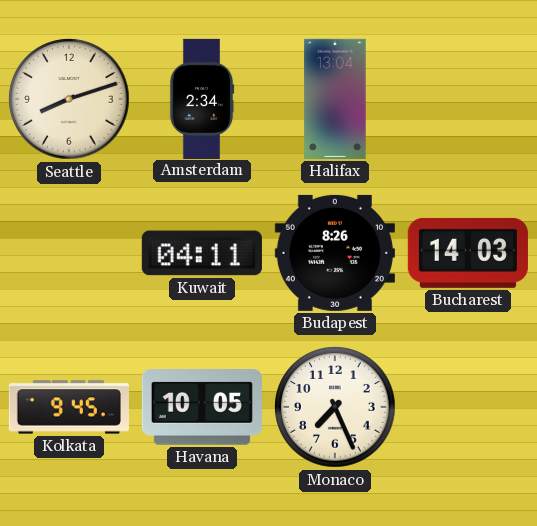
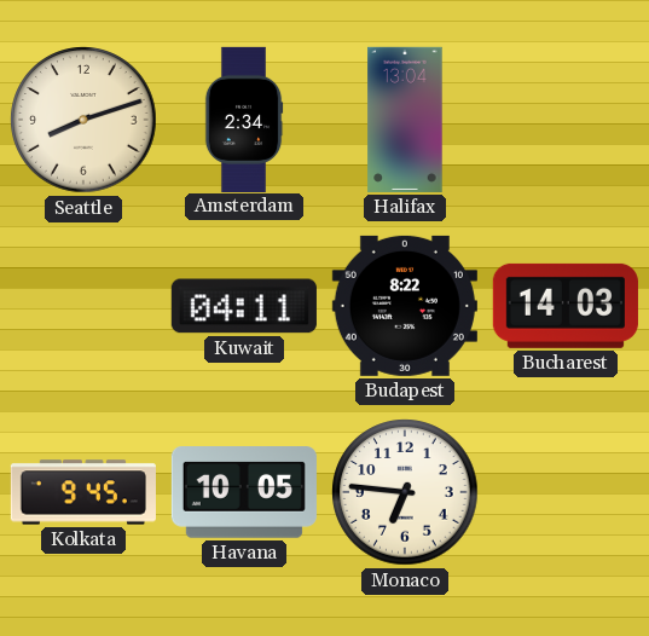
Budapest: 8:26 -> 8:22
Monaco: 7:26 -> 6:46
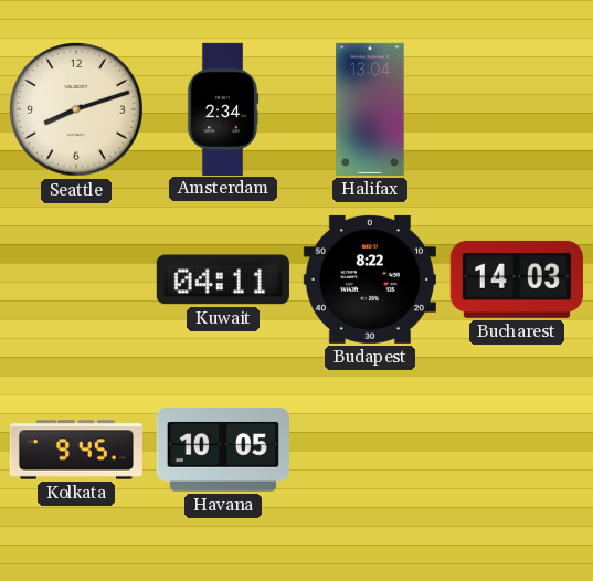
Monaco: 6:46 -> none
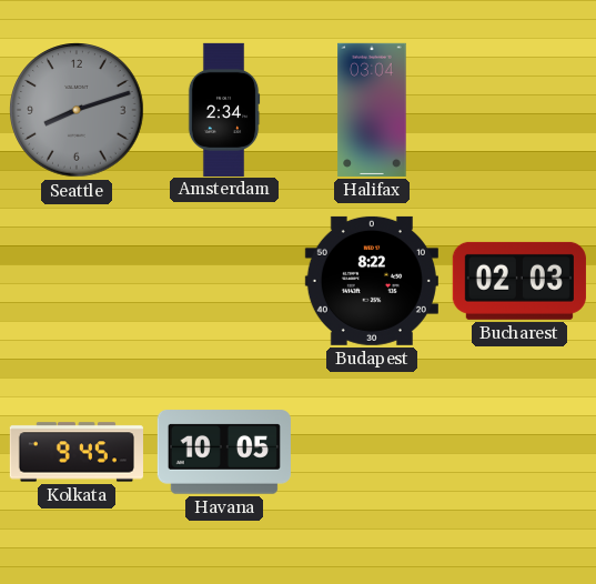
Seattle dial: cream -> grey
Halifax: 13:04 -> 03:04
Kuwait: 04:11 -> none
Bucharest: 14:03 -> 02:03
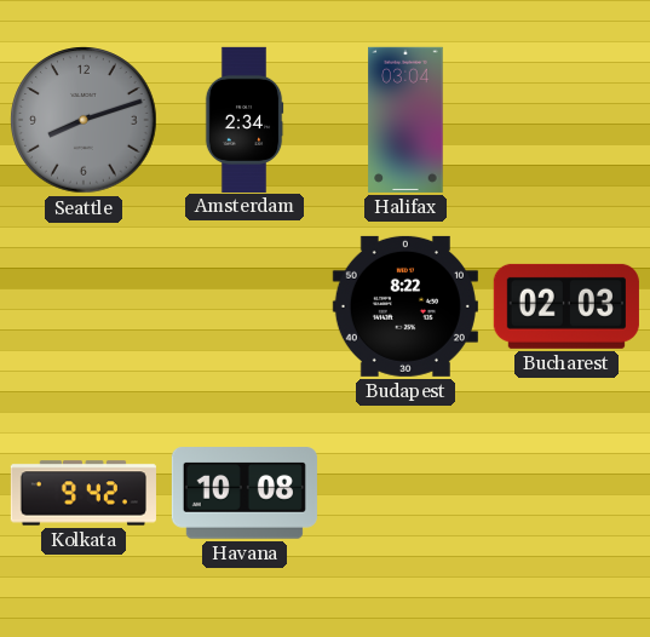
Kolkata: 9:45 -> 9:42
Havana: 10:05 -> 10:08
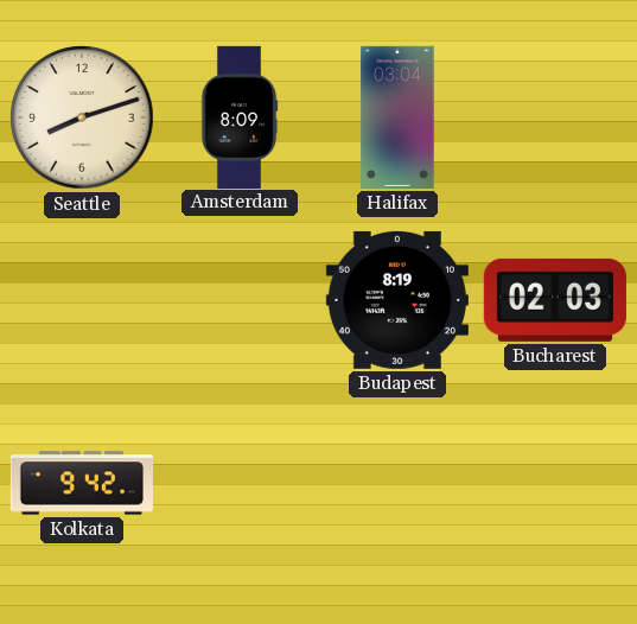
Seattle dial: grey -> cream
Amsterdam: 2:34 -> 8:09
Budapest: 8:22 -> 8:19
Havana: 10:08 -> none
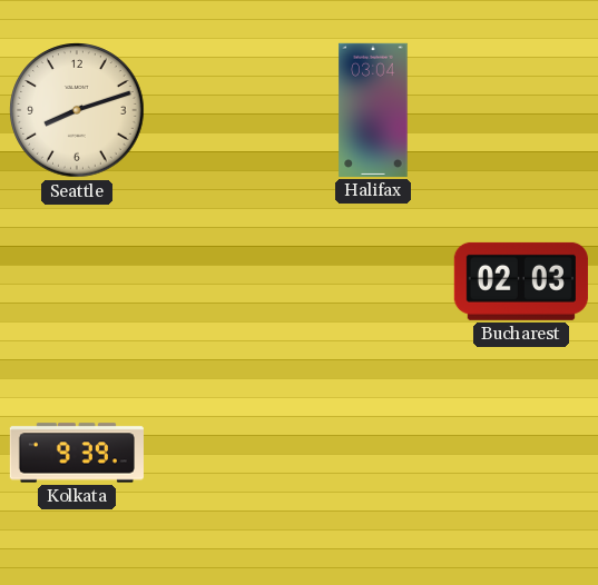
Amsterdam: 8:09 -> none
Budapest: 8:19 -> none
Kolkata: 9:42 -> 9:39
